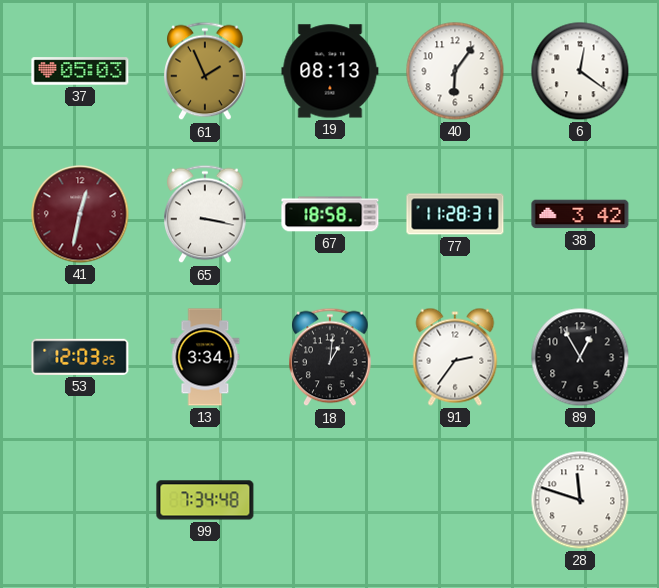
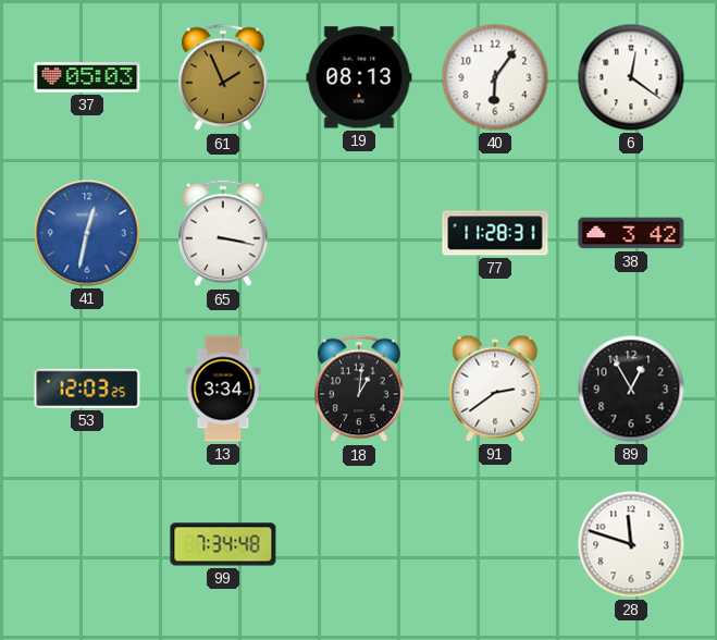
41 dial: burgundy -> blue
67: 18:58 -> none
91: 2:36 -> 2:39
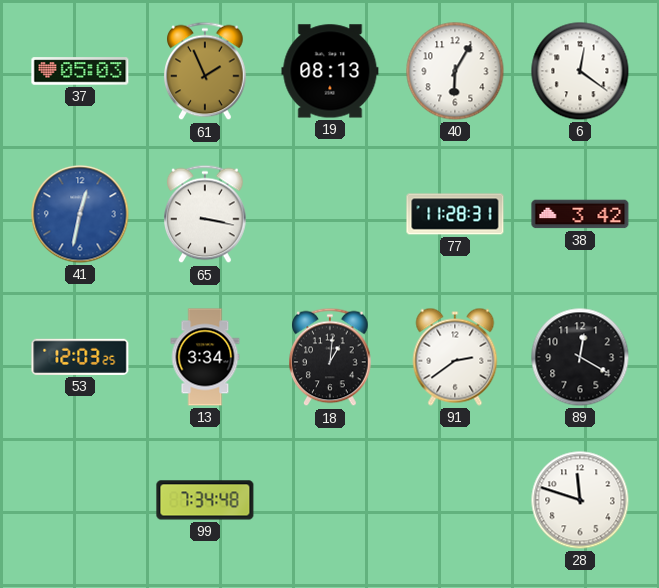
40: 6:06 -> 6:05
89: 12:55 -> 12:20
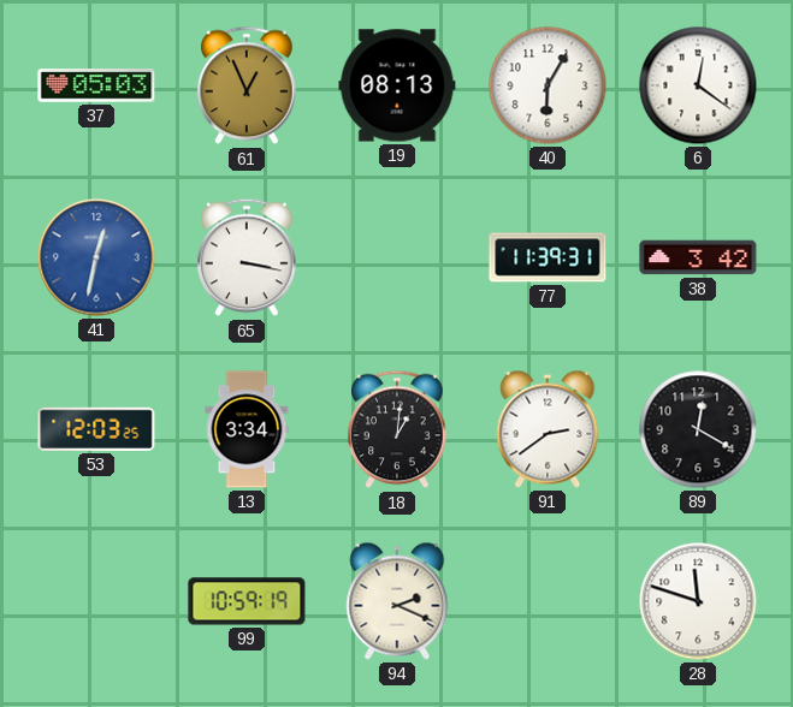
61: 1:56 -> 12:56
77: 11:28 -> 11:39
99: 7:34 -> 10:59
94: none -> 2:19
